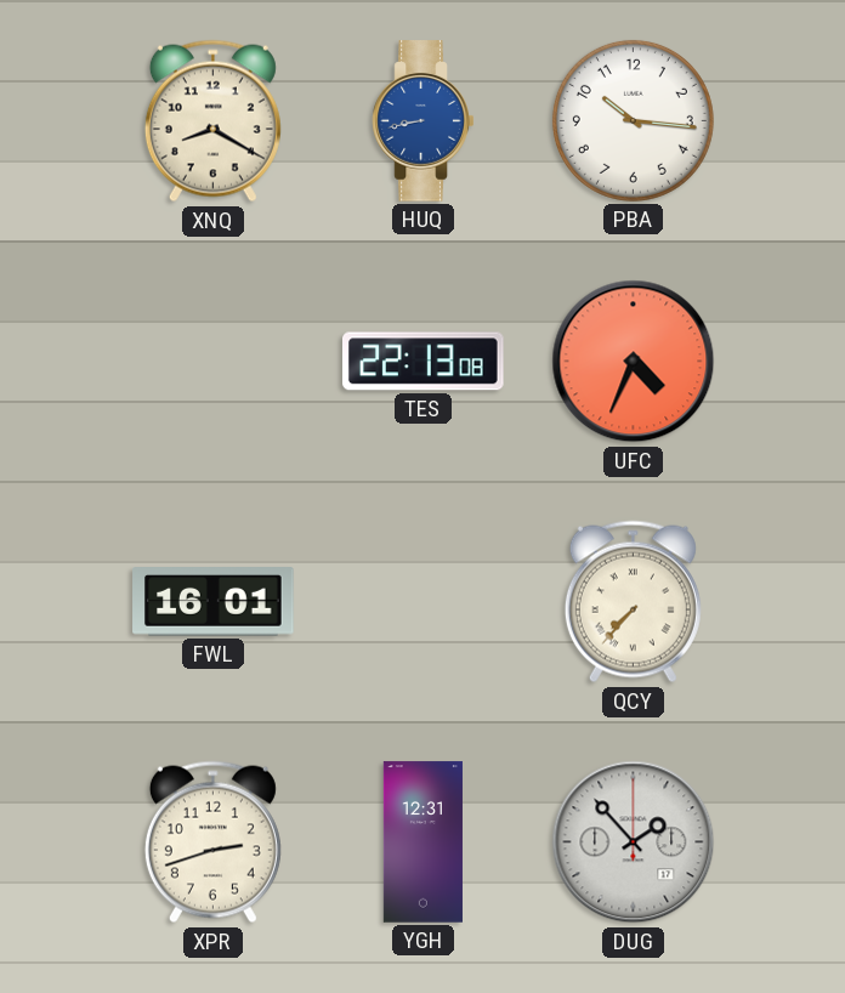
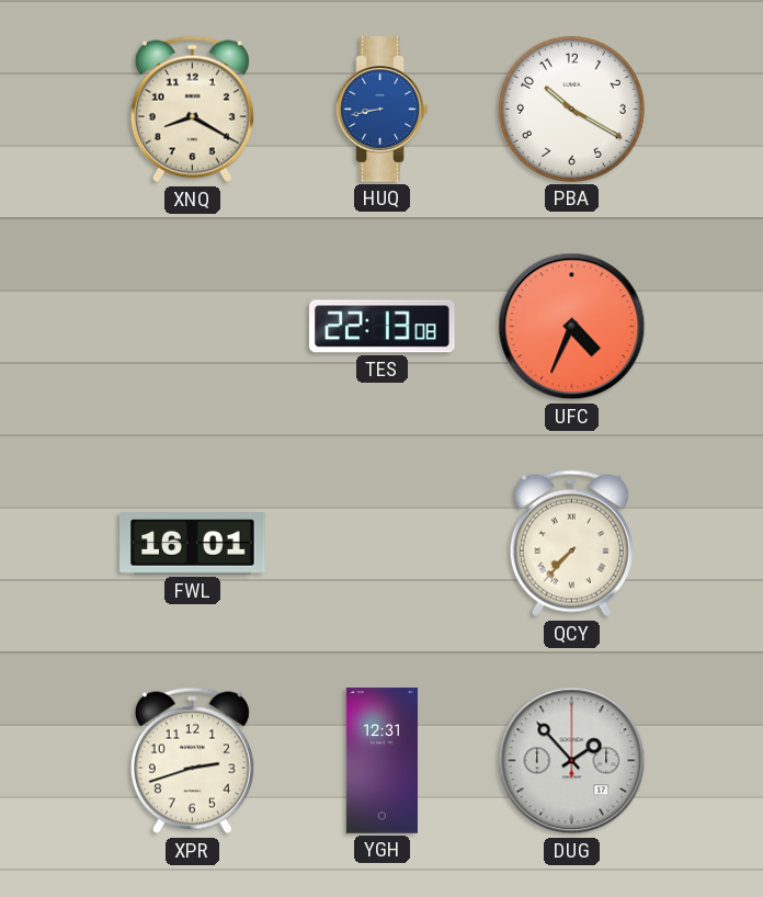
PBA: 10:16 -> 10:20
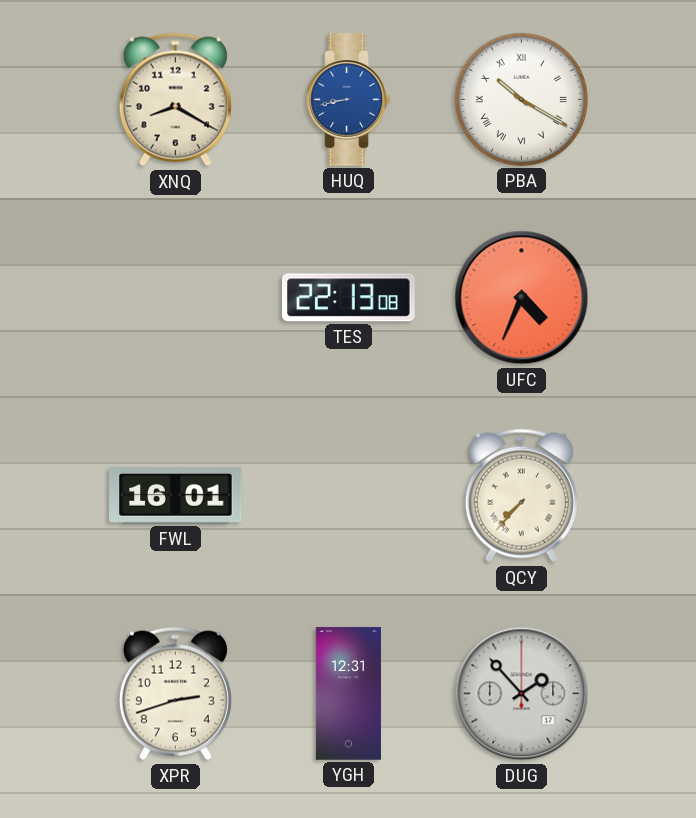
PBA numerals: Arabic -> Roman
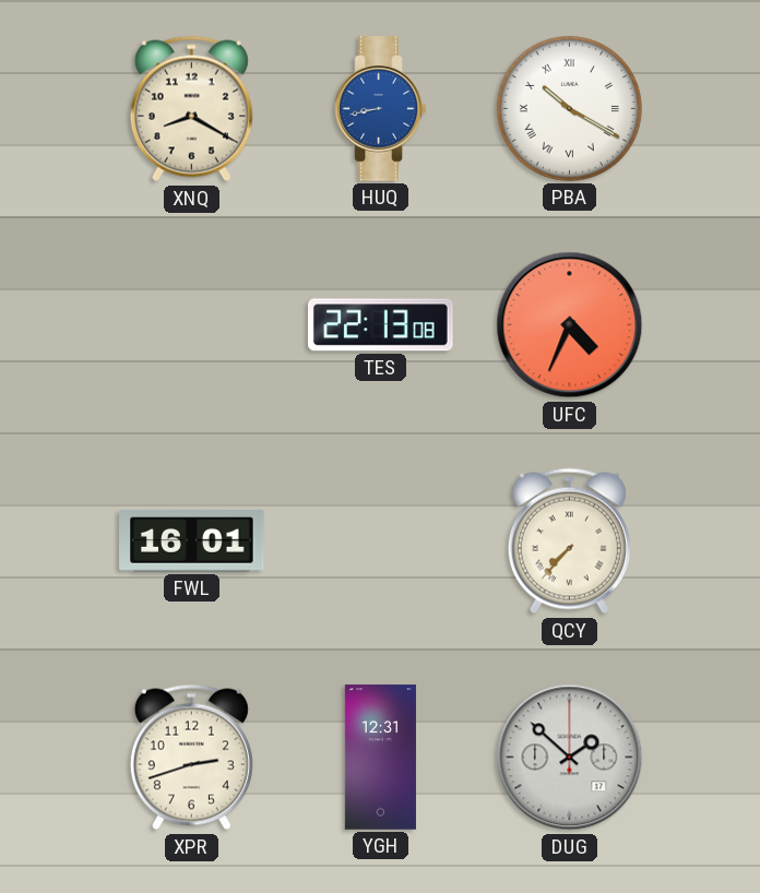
DUG: 1:53 -> 1:52
